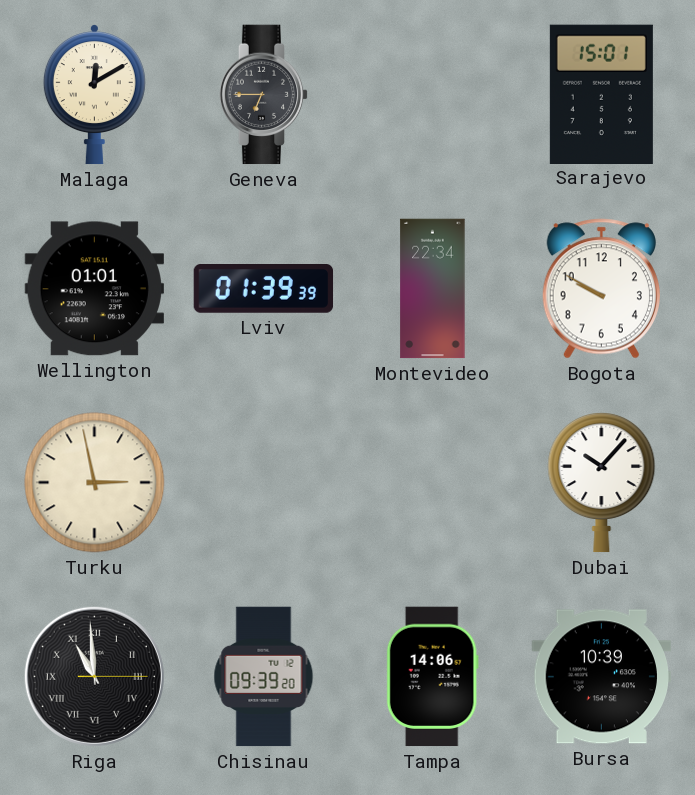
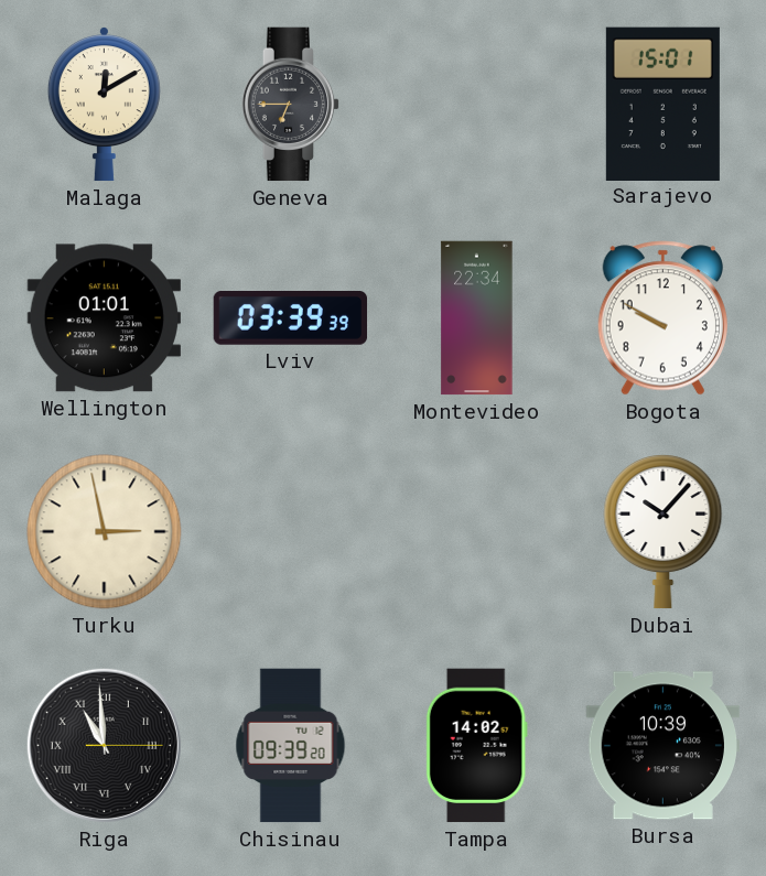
Lviv: 01:39 -> 03:39
Tampa: 14:06 -> 14:02
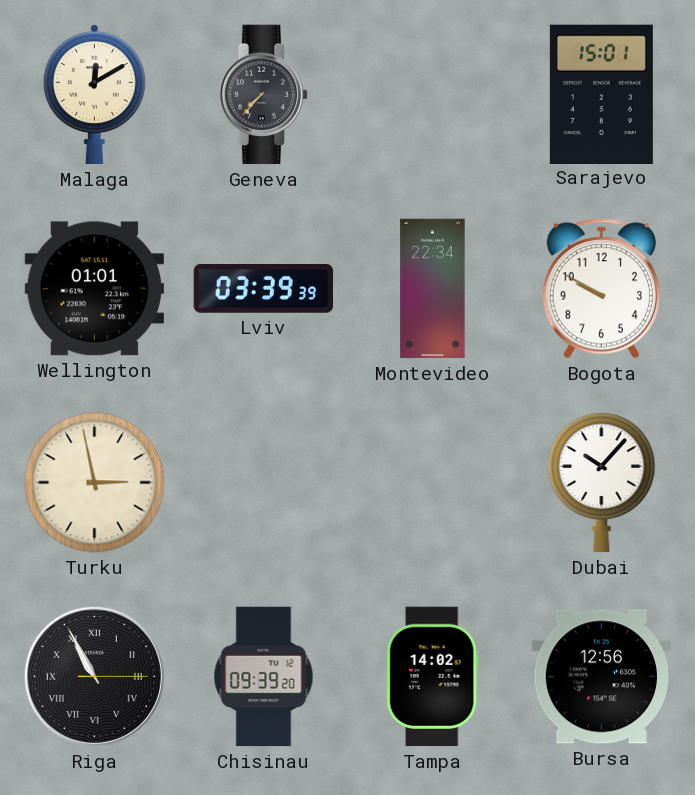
Geneva: 6:45 -> 7:37
Riga: 10:59 -> 10:55
Bursa: 10:39 -> 12:56
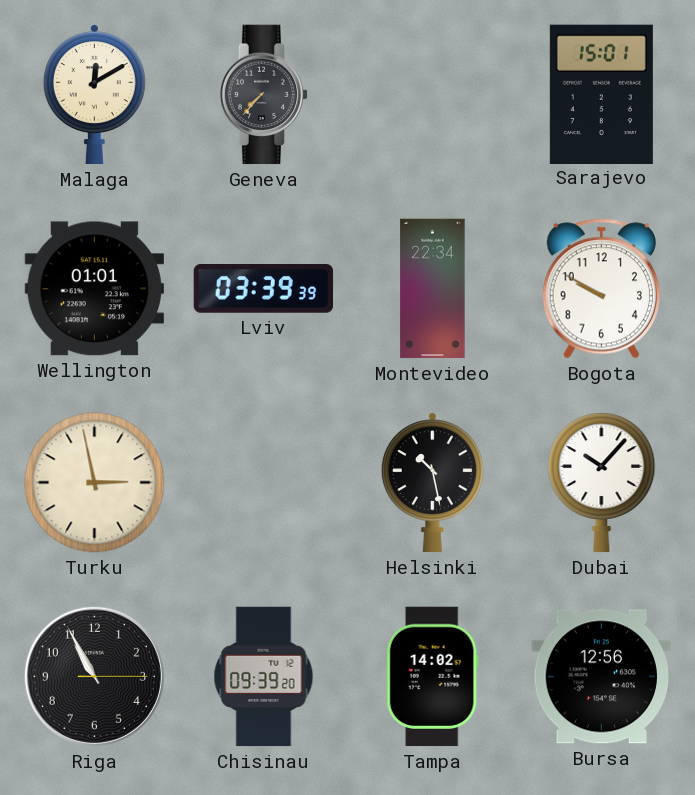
Helsinki: none -> 10:28
Riga numerals: Roman -> Arabic
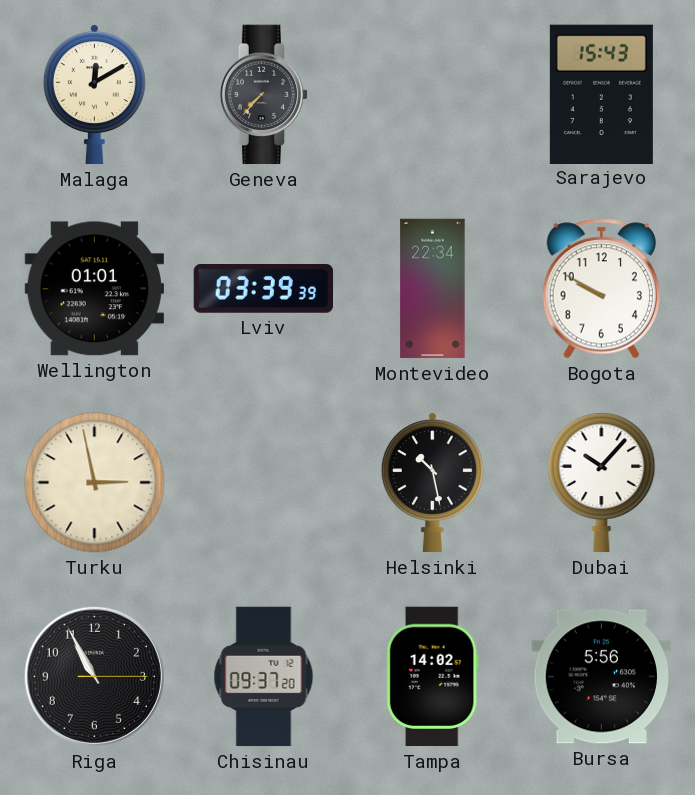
Sarajevo: 15:01 -> 15:43
Chisinau: 09:39 -> 09:37
Bursa: 12:56 -> 5:56
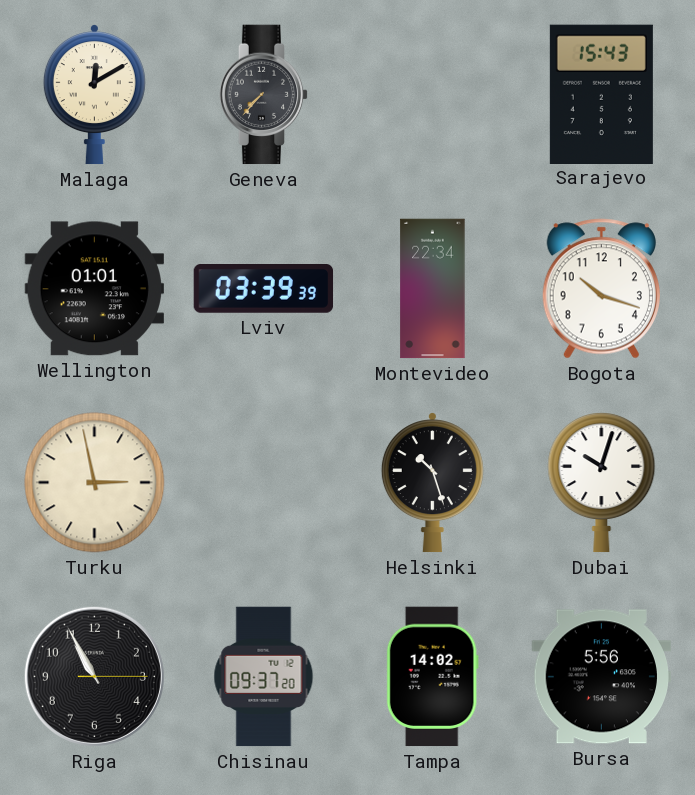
Bogota: 9:50 -> 10:18
Helsinki: 10:28 -> 10:27
Dubai: 10:07 -> 10:03
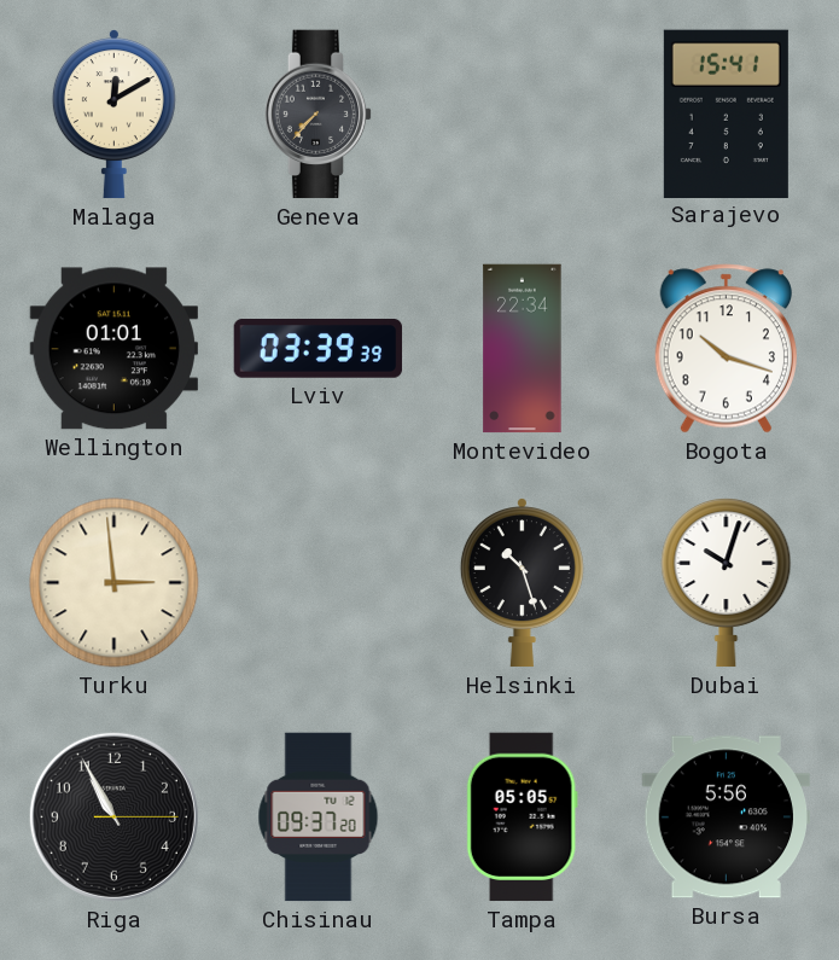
Sarajevo: 15:43 -> 15:41
Turku: 2:58 -> 2:59
Tampa: 14:02 -> 05:05
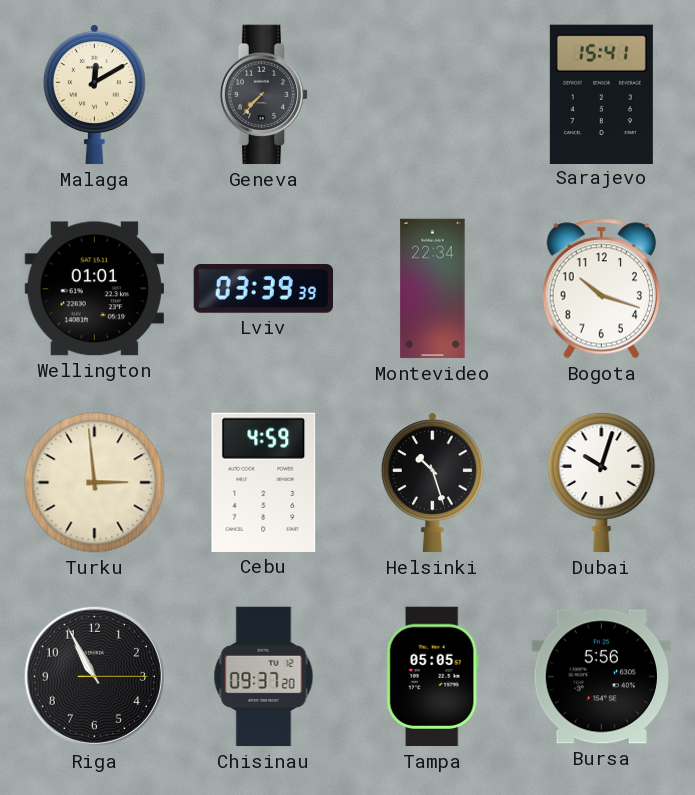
Cebu: none -> 4:59
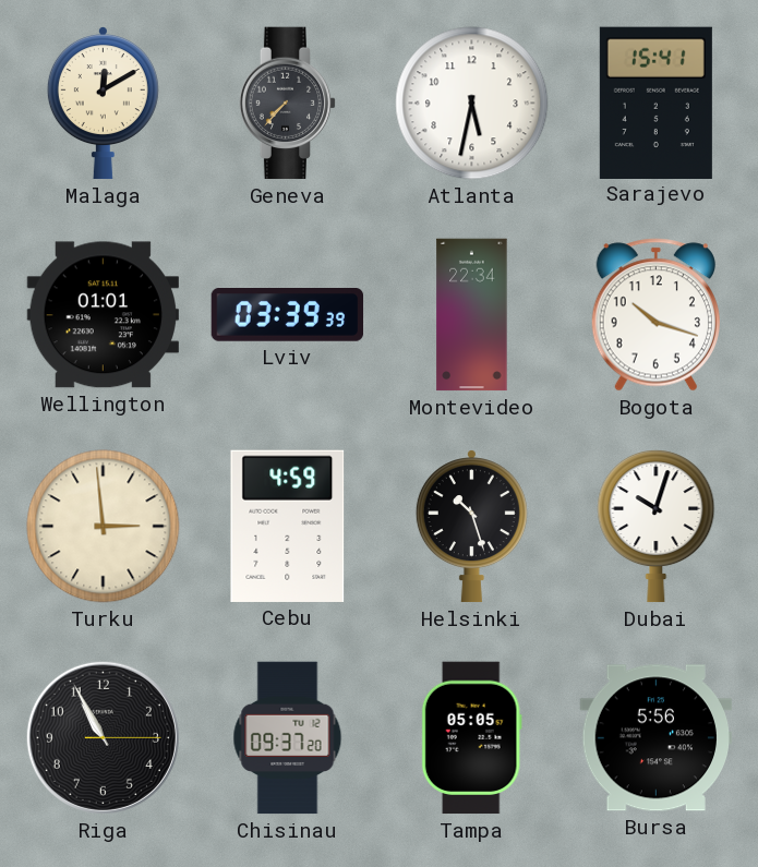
Atlanta: none -> 5:32
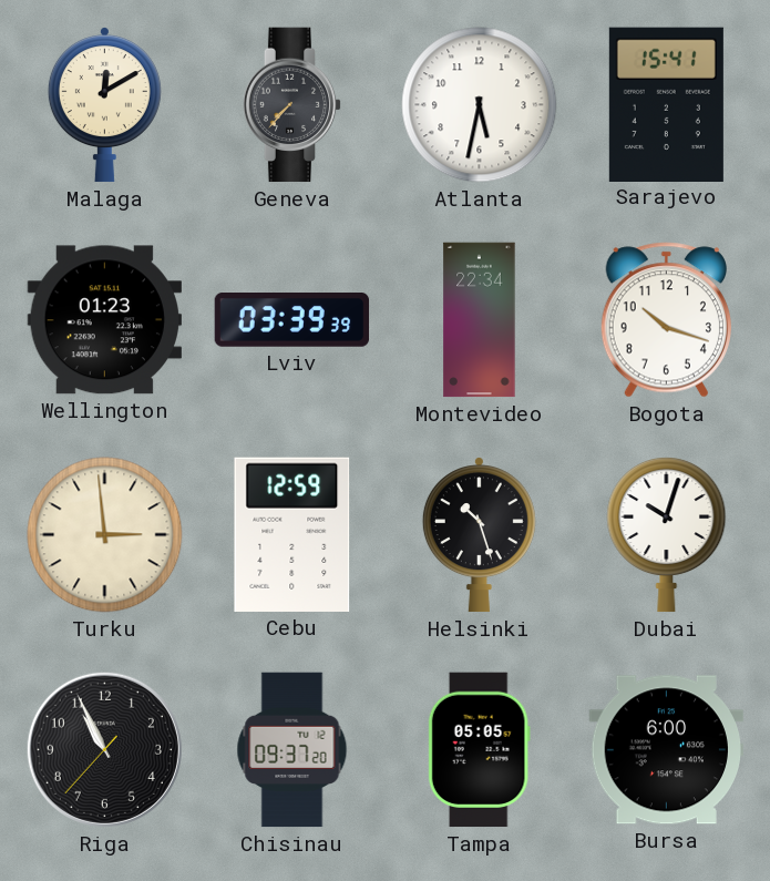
Wellington: 01:01 -> 01:23
Cebu: 4:59 -> 12:59
Riga: 10:55:15 -> 10:55:37
Bursa: 5:56 -> 6:00
